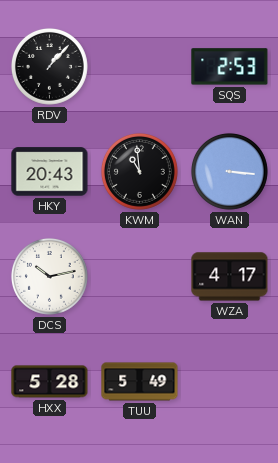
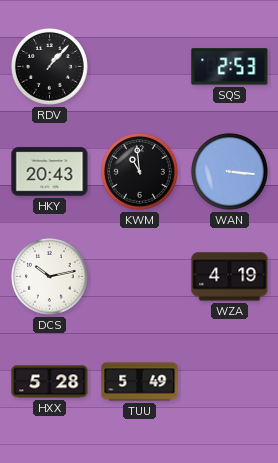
WZA: 4:17 -> 4:19
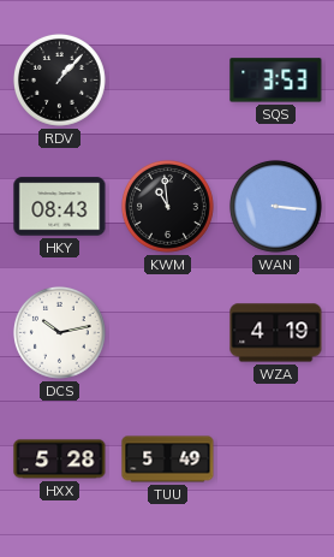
SQS: 2:53 -> 3:53
HKY: 20:43 -> 08:43
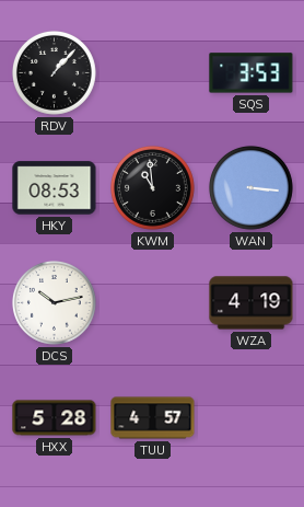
HKY: 08:43 -> 08:53
TUU: 5:49 -> 4:57
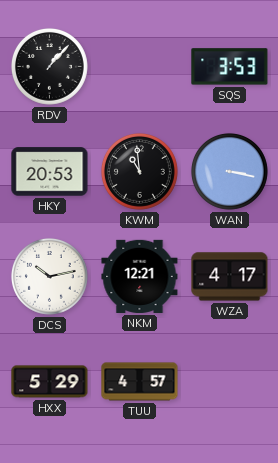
HKY: 08:53 -> 20:53
WAN: 3:16 -> 3:17
NKM: none -> 12:21
WZA: 4:19 -> 4:17
HXX: 5:28 -> 5:29
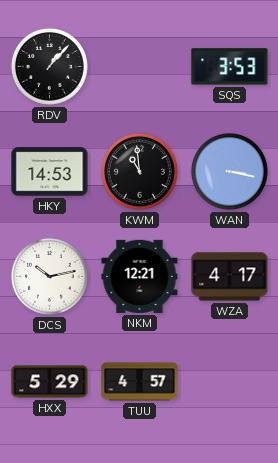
HKY: 20:53 -> 14:53
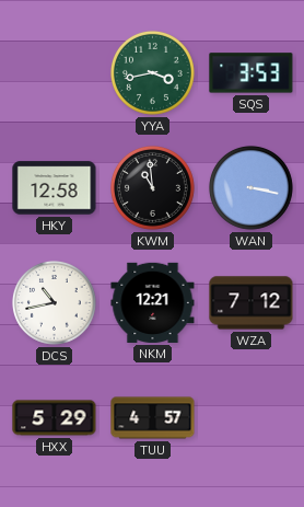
RDV: 1:07 -> none
YYA: none -> 3:43
HKY: 14:53 -> 12:58
DCS: 10:13 -> 10:43
WZA: 4:17 -> 7:12
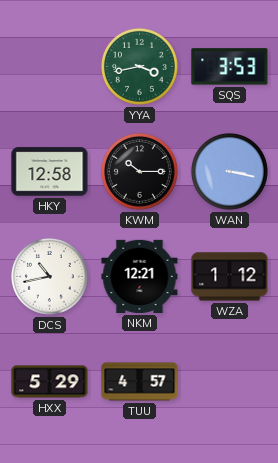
KWM: 10:59 -> 10:15
WZA: 7:12 -> 1:12
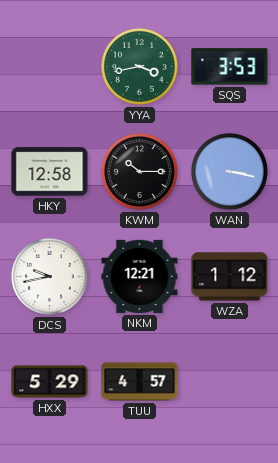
DCS: 10:43 -> 9:43
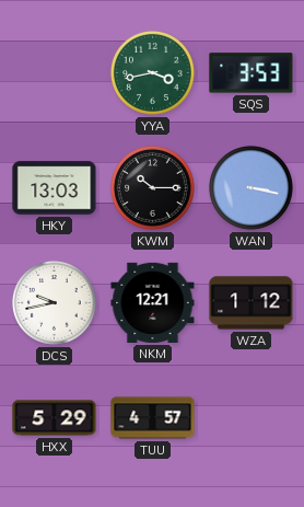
HKY: 12:58 -> 13:03
